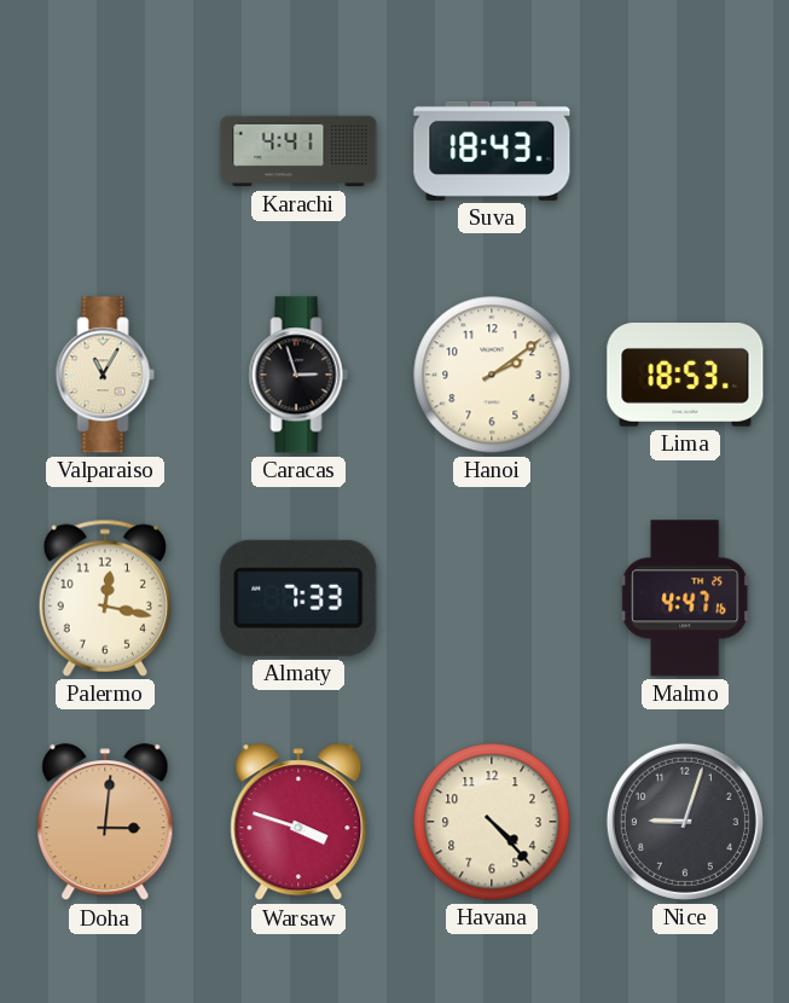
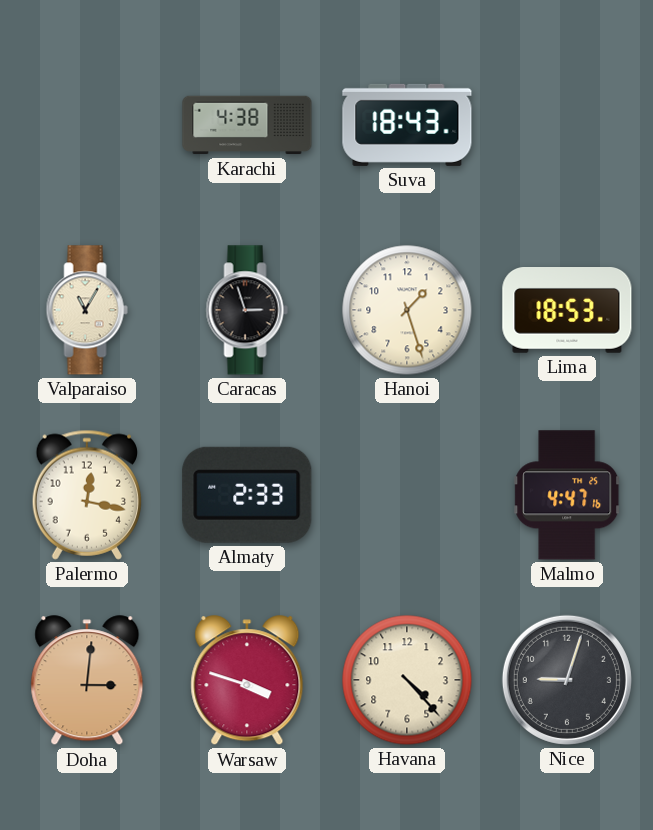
Karachi: 4:41 -> 4:38
Hanoi: 2:09 -> 1:27
Almaty: 7:33 -> 2:33
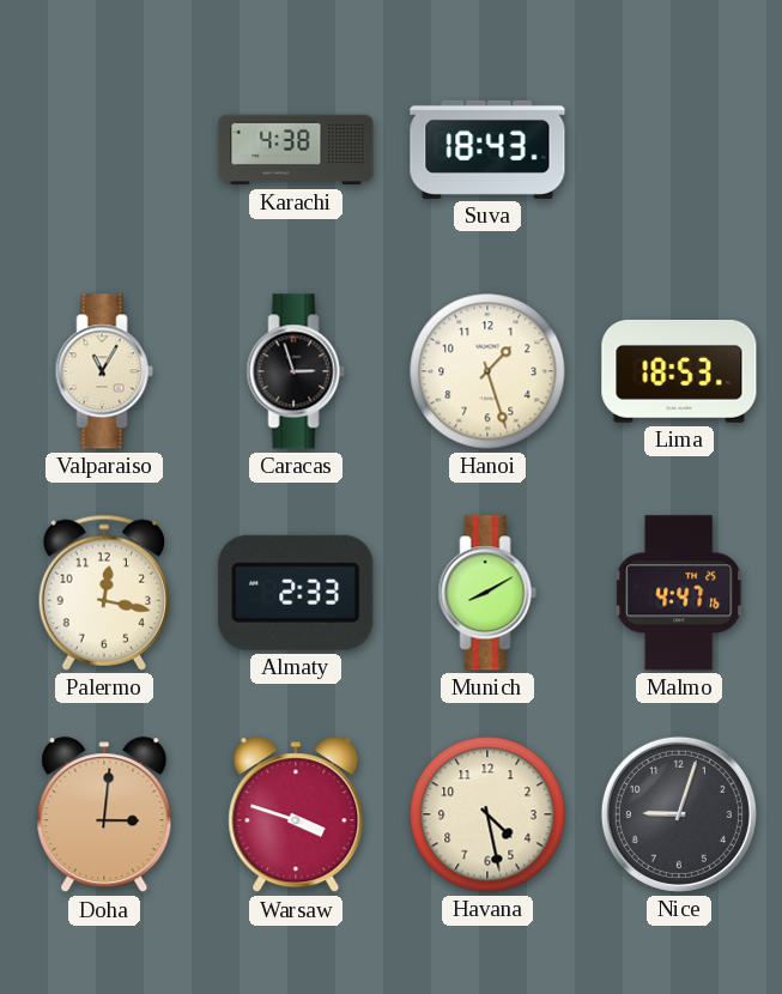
Munich: none -> 8:10
Havana: 4:23 -> 4:28
